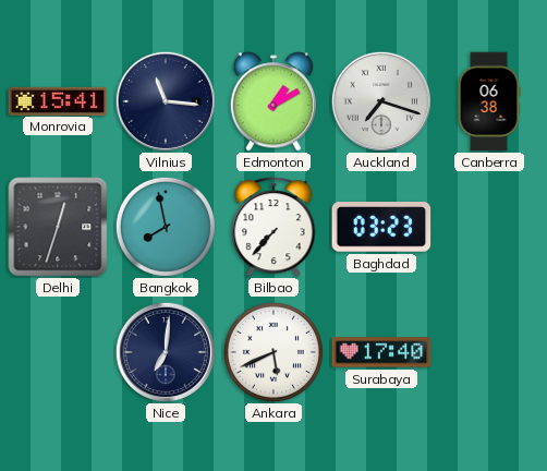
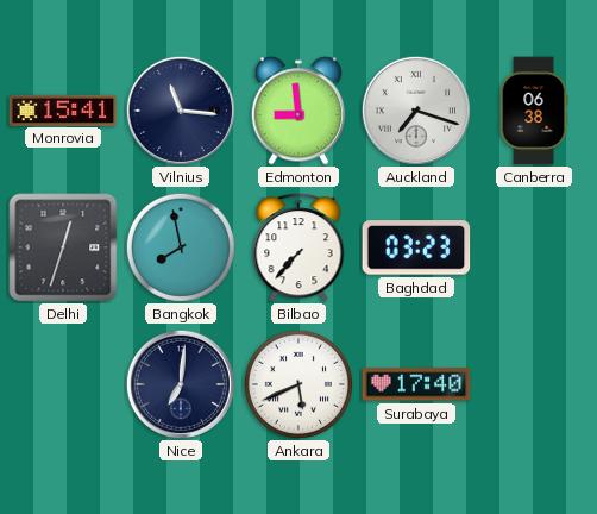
Edmonton: 1:10 -> 8:59
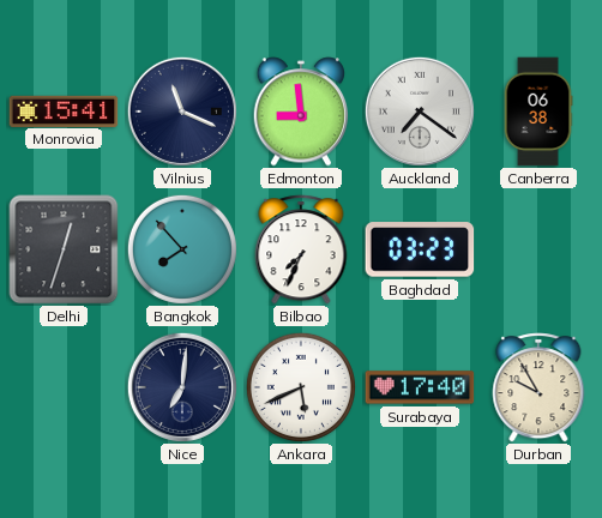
Vilnius: 11:16 -> 11:19
Auckland: 7:18 -> 7:21
Bangkok: 7:58 -> 7:53
Bilbao: 7:37 -> 7:34
Durban: none -> 9:55
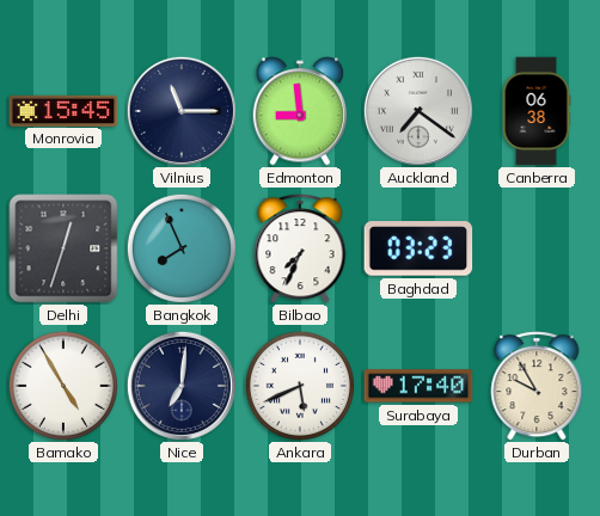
Monrovia: 15:41 -> 15:45
Vilnius: 11:19 -> 11:15
Bangkok: 7:53 -> 7:56
Bamako: none -> 4:55
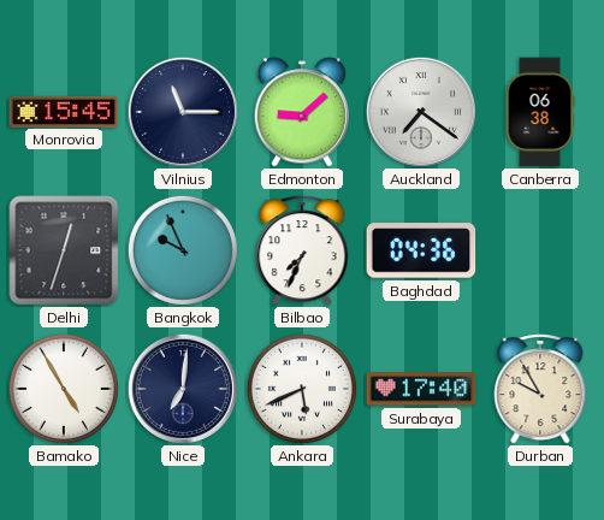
Edmonton: 8:59 -> 9:08
Bangkok: 7:56 -> 9:56
Baghdad: 03:23 -> 04:36
